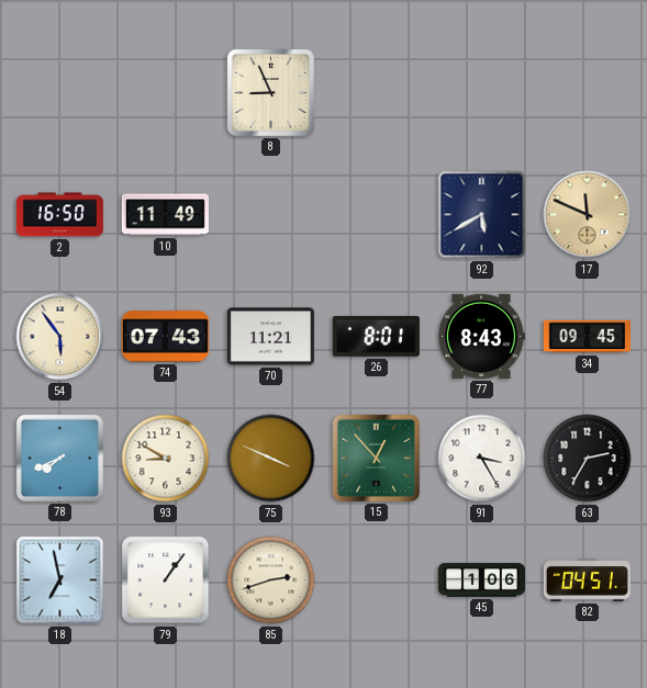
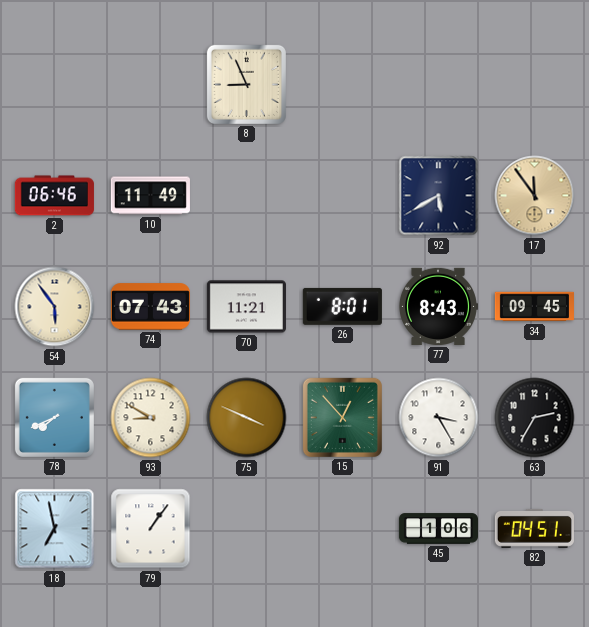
2: 16:50 -> 06:46
17: 11:49 -> 11:54
85: 2:42 -> none
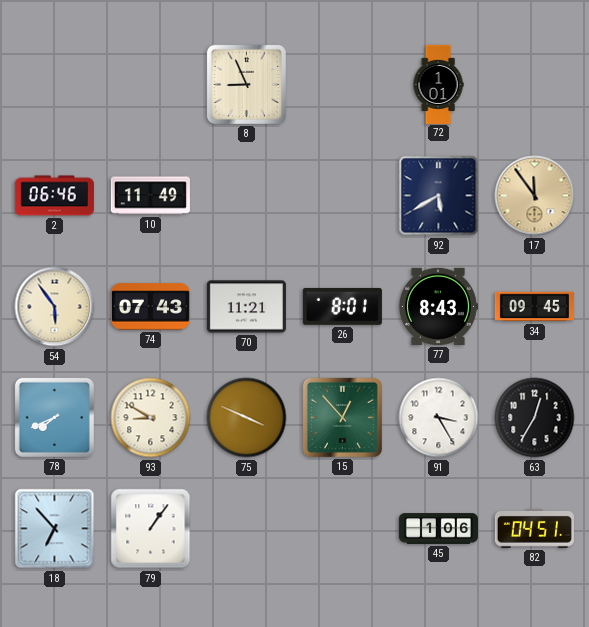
72: none -> 1:01
63: 2:35 -> 12:35
18: 6:58 -> 6:53
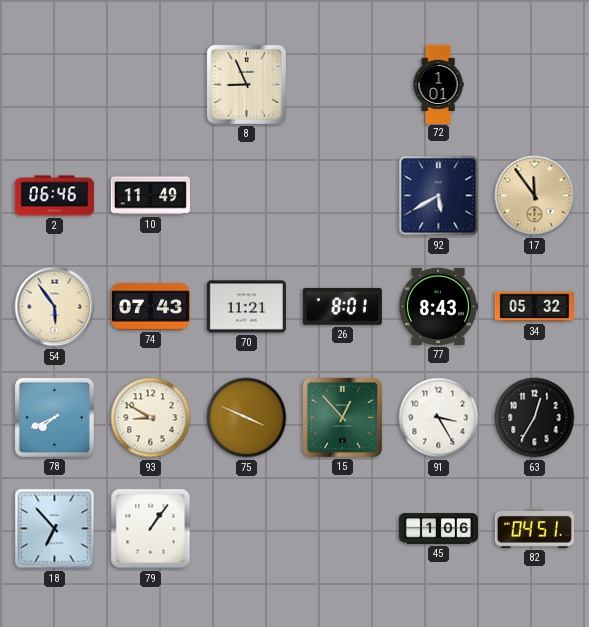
34: 09:45 -> 05:32
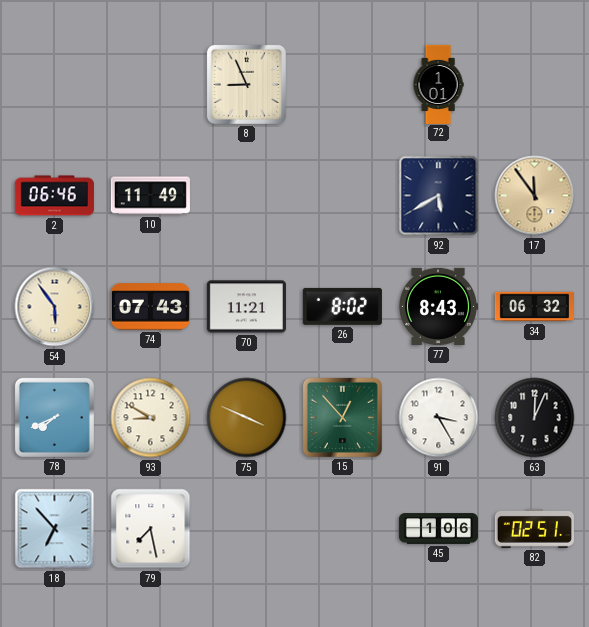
26: 8:01 -> 8:02
34: 05:32 -> 06:32
63: 12:35 -> 12:04
79: 1:06 -> 7:28
82: 04:51 -> 02:51
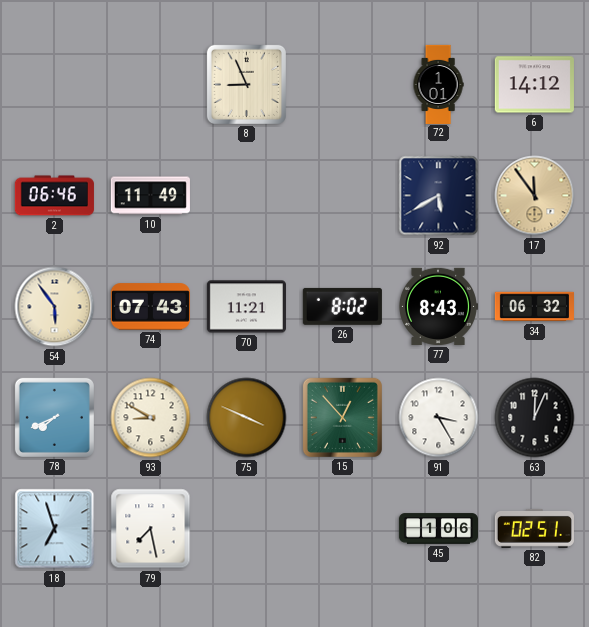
6: none -> 14:12
18: 6:53 -> 6:57
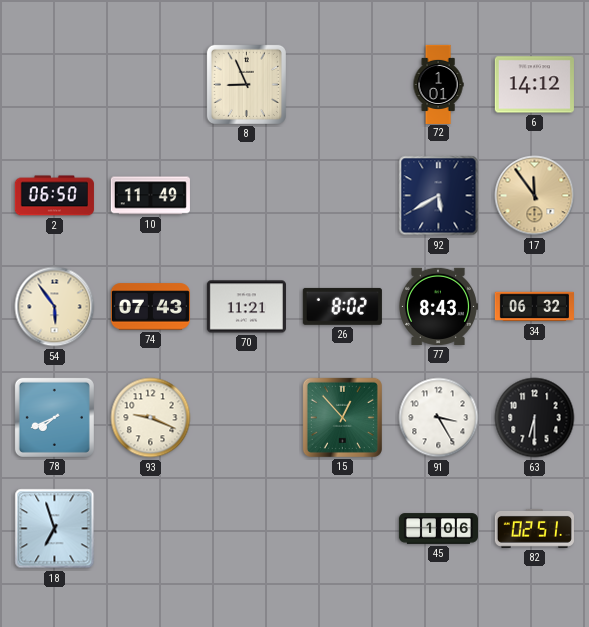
2: 06:46 -> 06:50
93: 8:50 -> 9:19
75: 3:49 -> none
63: 12:04 -> 6:30
79: 7:28 -> none
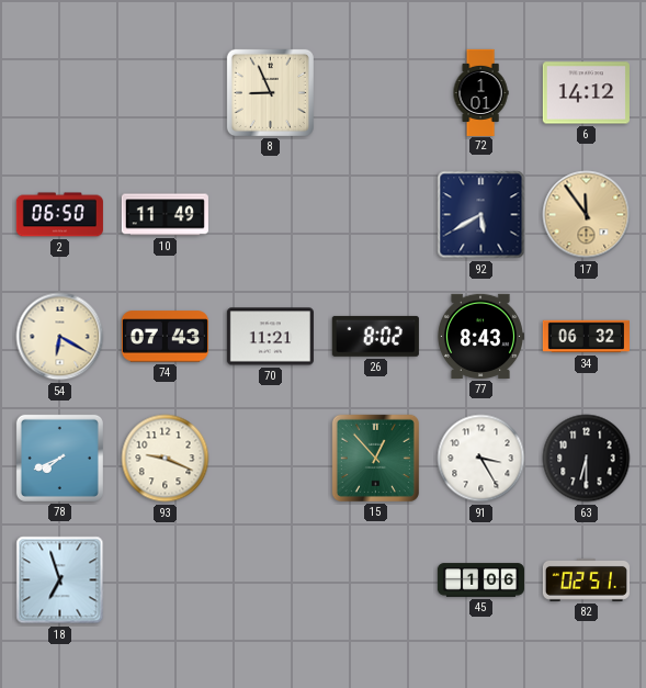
54: 5:54 -> 6:20
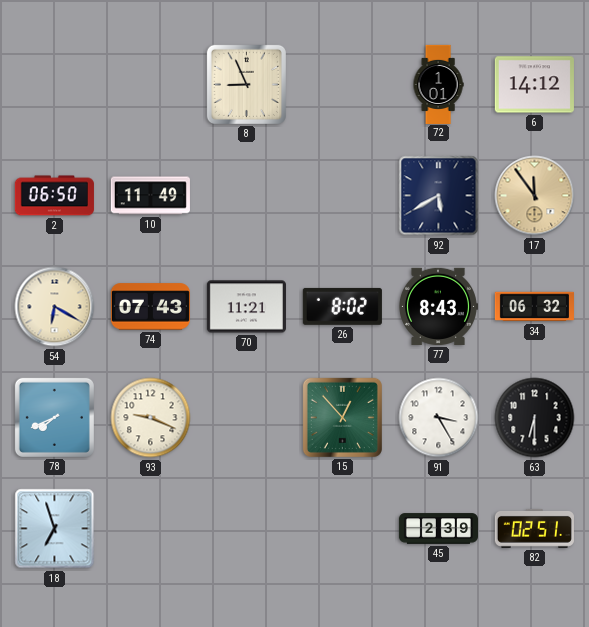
45: 1:06 -> 2:39
